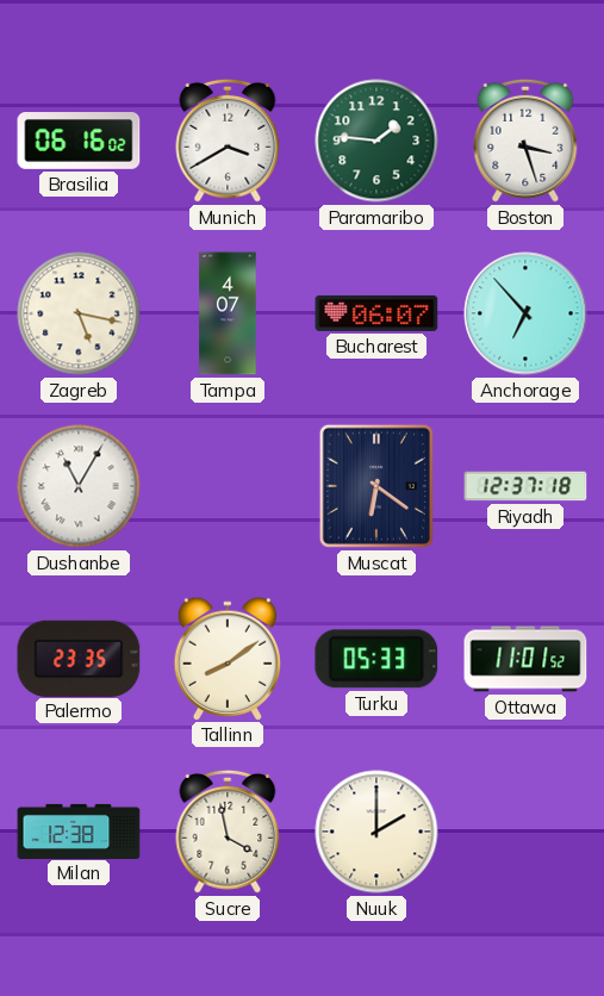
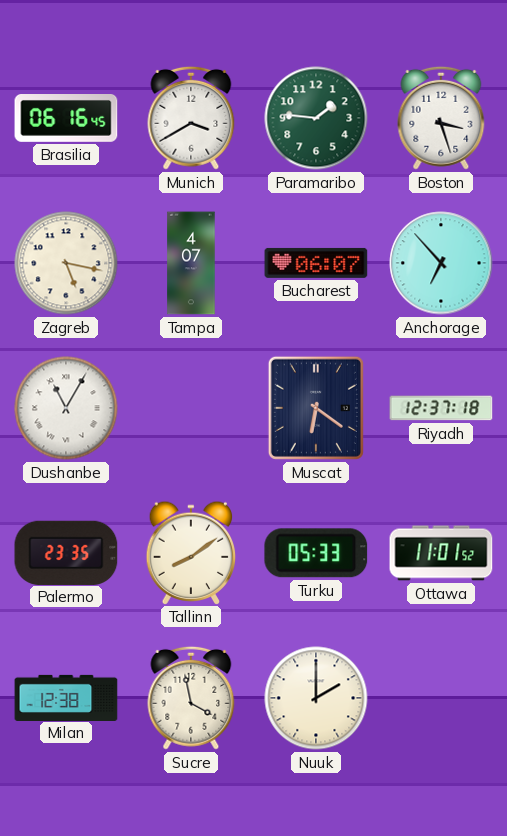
Brasilia: 06:16:02 -> 06:16:45
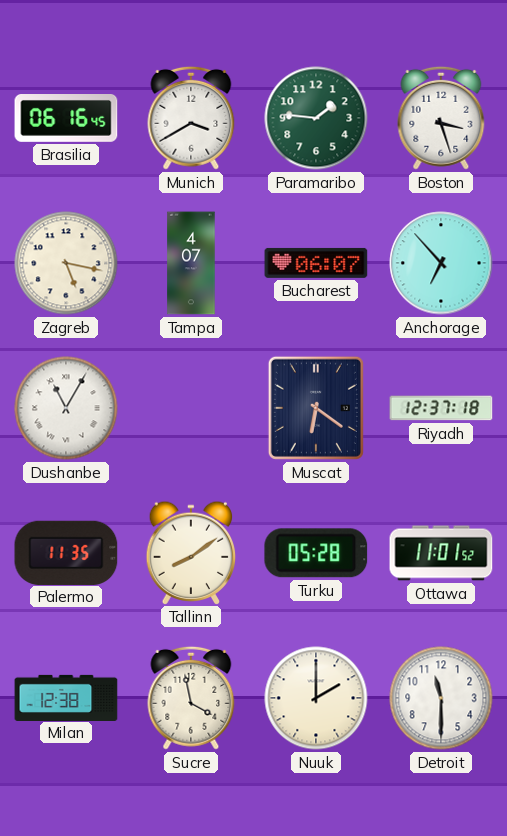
Palermo: 23:35 -> 11:35
Turku: 05:33 -> 05:28
Detroit: none -> 11:30
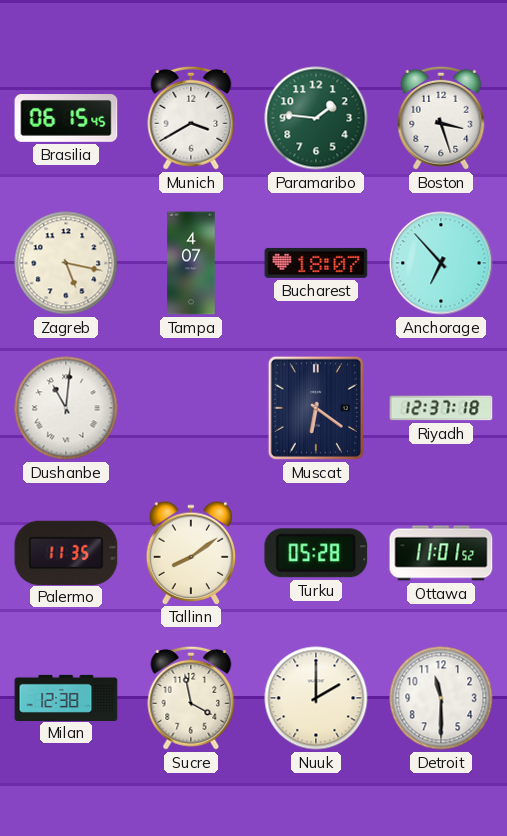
Brasilia: 06:16 -> 06:15
Bucharest: 06:07 -> 18:07
Dushanbe: 11:05 -> 11:01
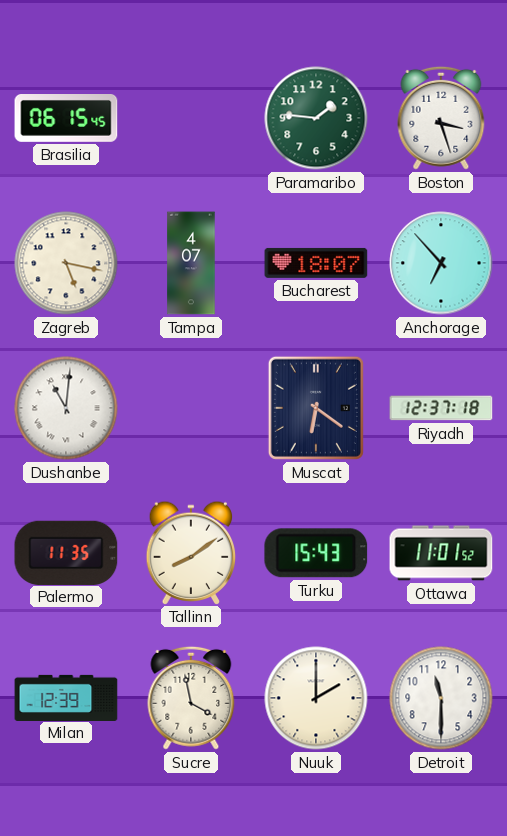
Munich: 3:40 -> none
Turku: 05:28 -> 15:43
Milan: 12:38 -> 12:39
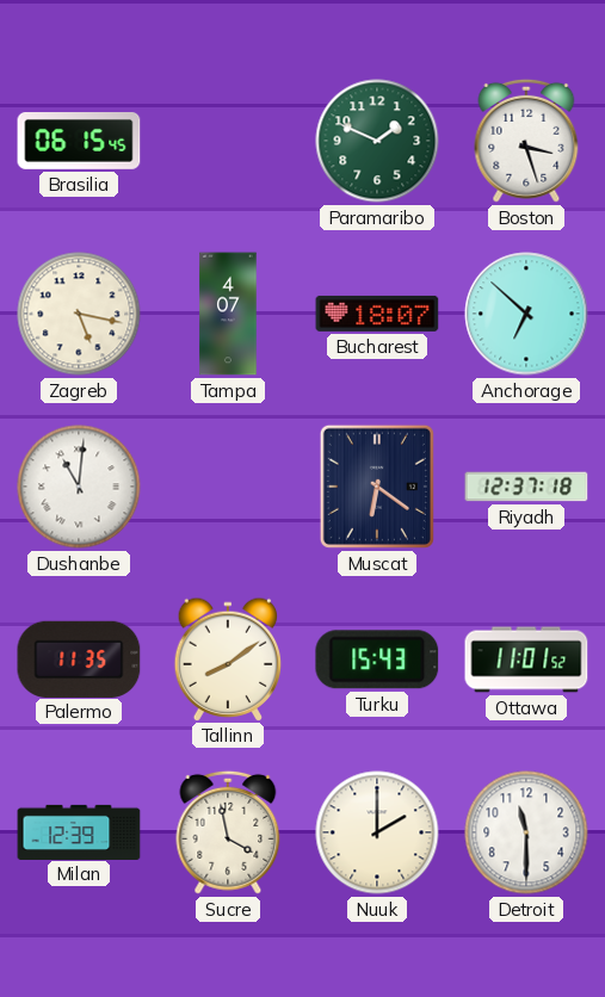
Paramaribo: 1:46 -> 1:49
Anchorage: 6:53 -> 6:52
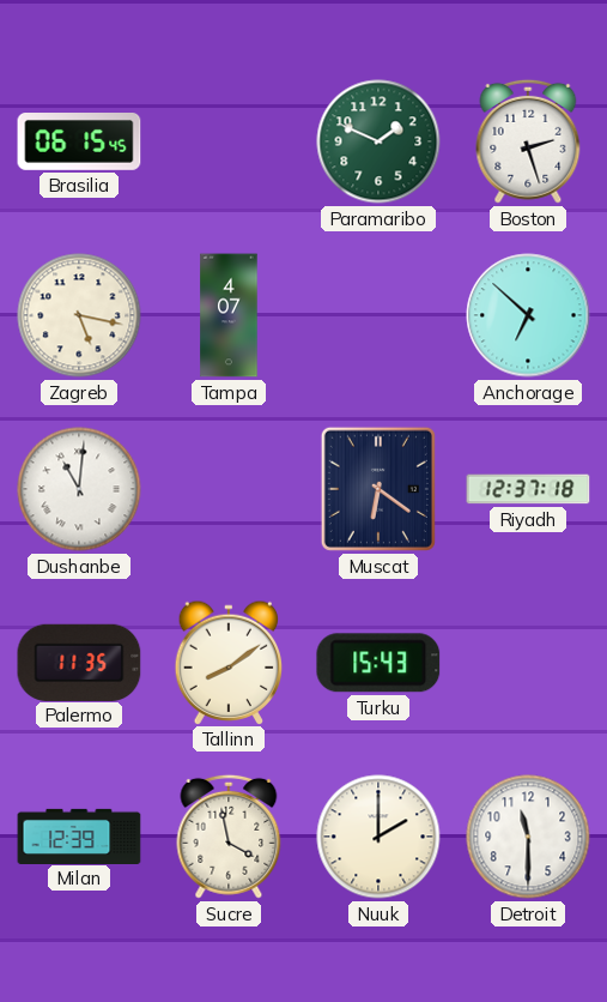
Boston: 3:27 -> 2:27
Bucharest: 18:07 -> none
Ottawa: 11:01 -> none
